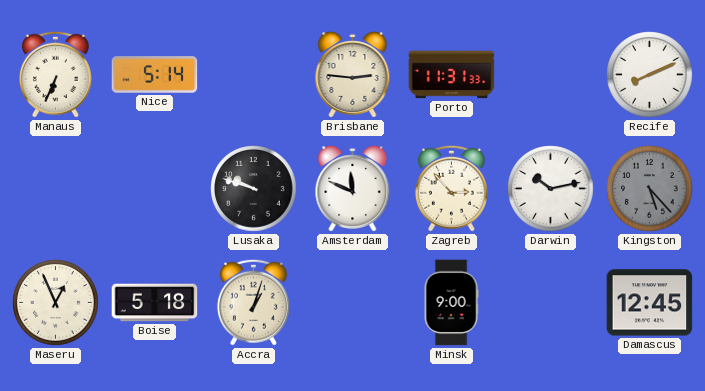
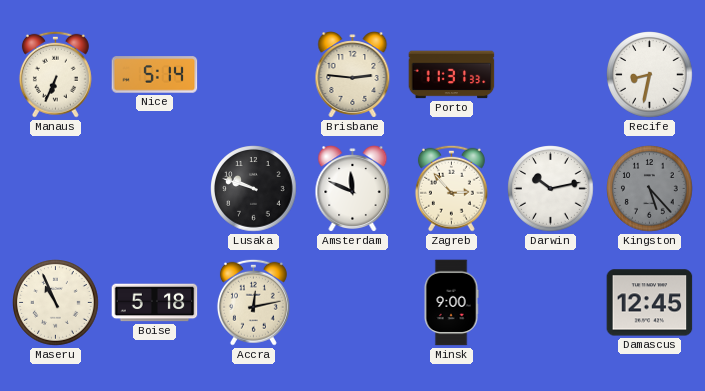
Recife: 8:11 -> 8:32
Maseru: 12:56 -> 10:56
Accra: 1:03 -> 12:13
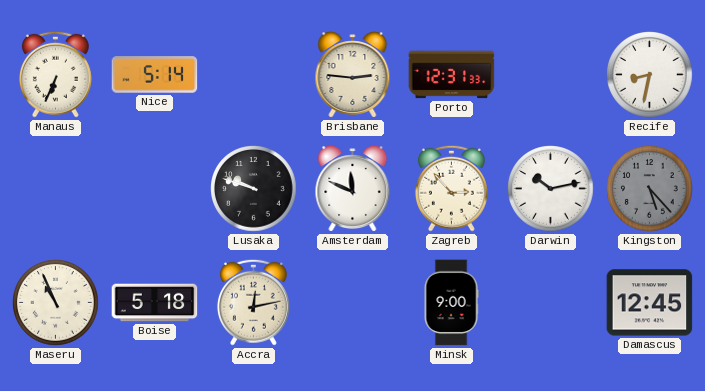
Porto: 11:31 -> 12:31
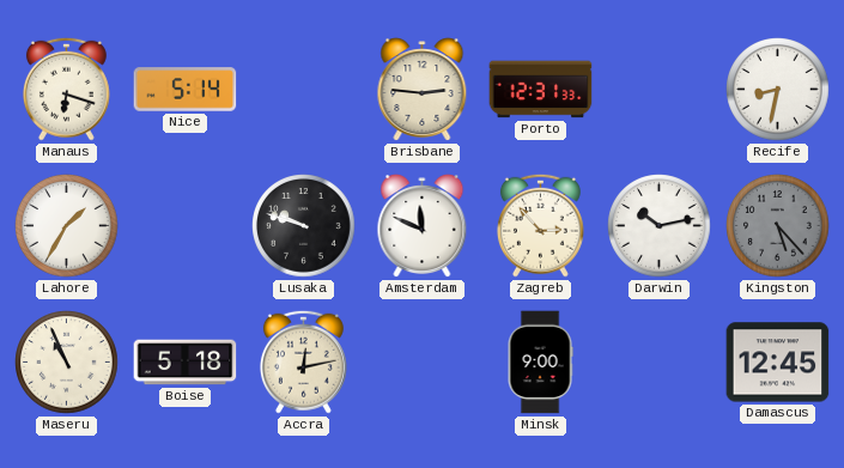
Manaus: 6:34 -> 6:18
Lahore: none -> 1:35
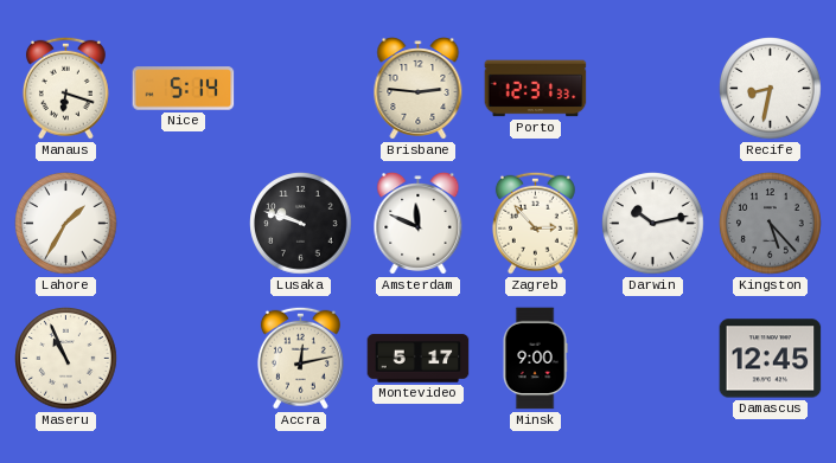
Boise: 5:18 -> none
Montevideo: none -> 5:17
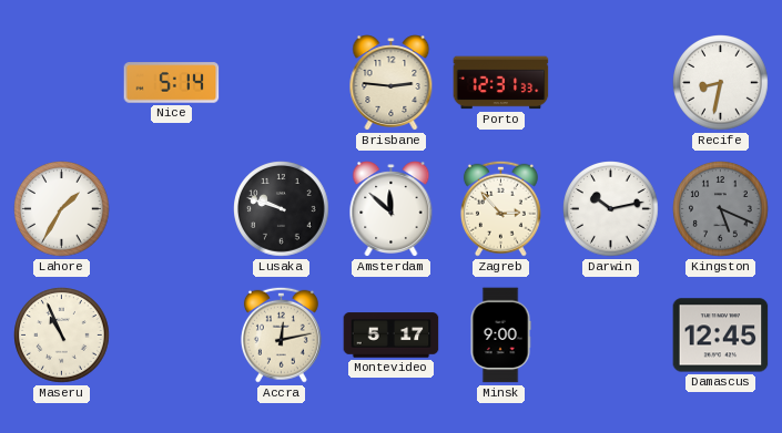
Manaus: 6:18 -> none
Amsterdam: 11:49 -> 11:52
Kingston: 5:23 -> 5:19
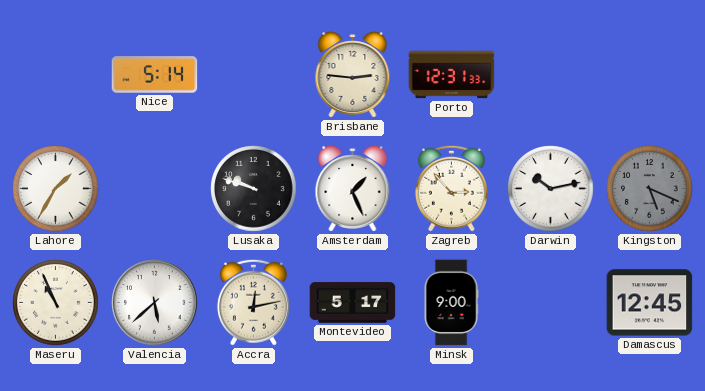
Recife: 8:32 -> none
Amsterdam: 11:52 -> 1:26
Valencia: none -> 5:38
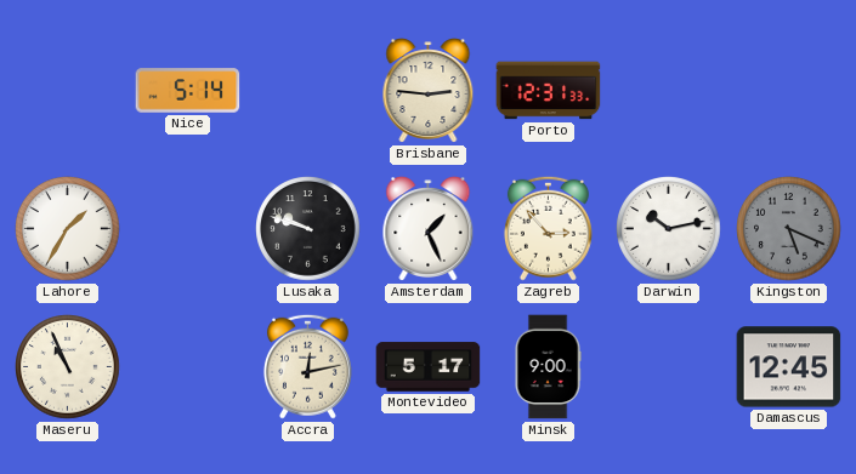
Valencia: 5:38 -> none
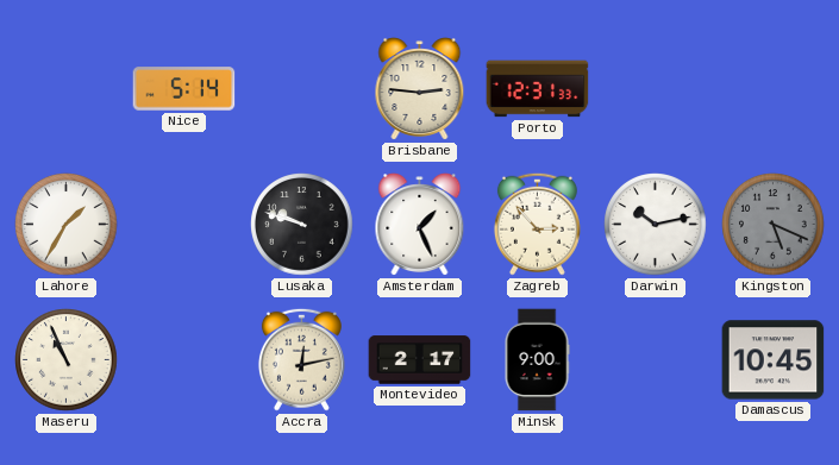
Montevideo: 5:17 -> 2:17
Damascus: 12:45 -> 10:45
